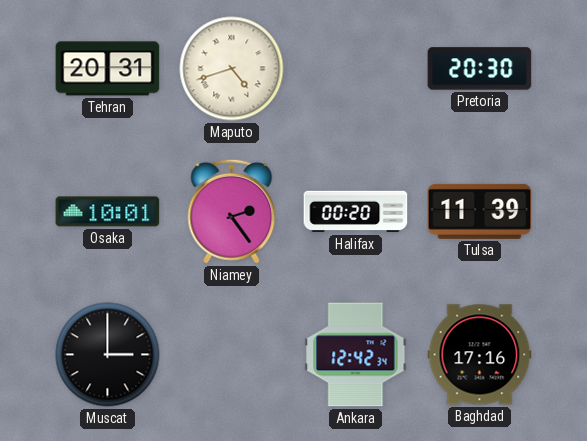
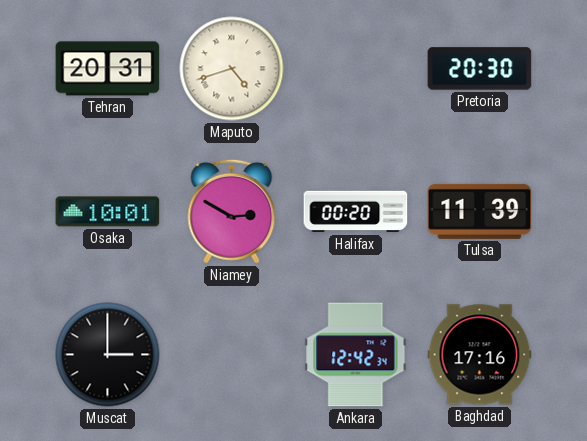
Niamey: 2:24 -> 2:50
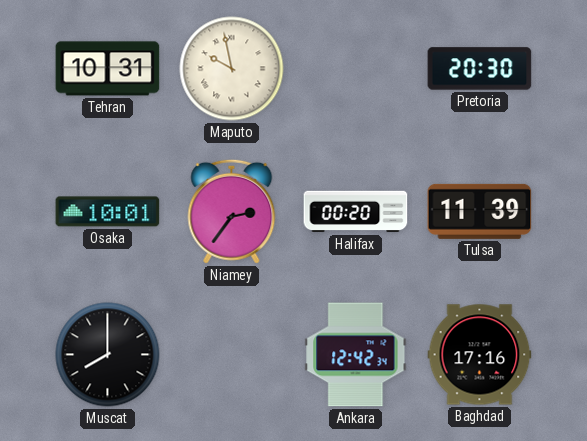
Tehran: 20:31 -> 10:31
Maputo: 4:42 -> 9:58
Niamey: 2:50 -> 2:36
Muscat: 3:00 -> 8:00
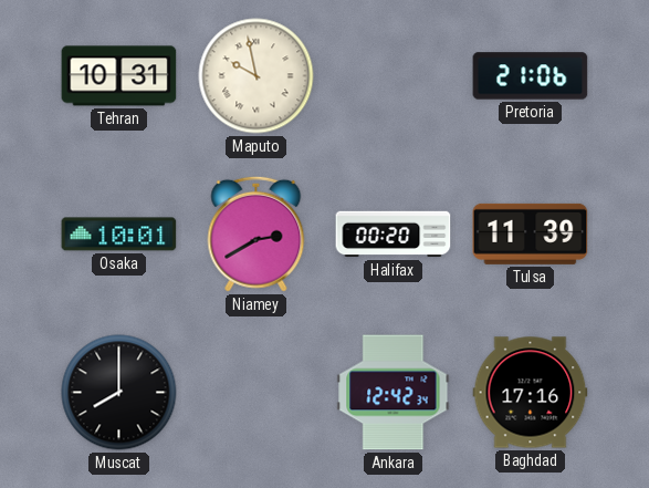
Pretoria: 20:30 -> 21:06
Niamey: 2:36 -> 2:40
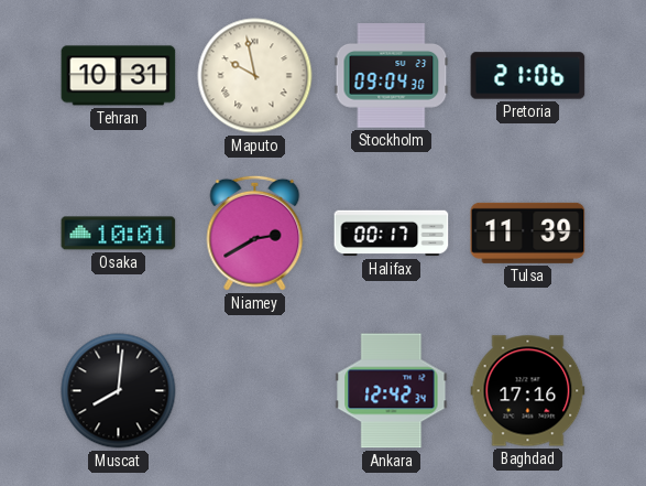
Stockholm: none -> 09:04
Halifax: 00:20 -> 00:17
Muscat: 8:00 -> 8:01
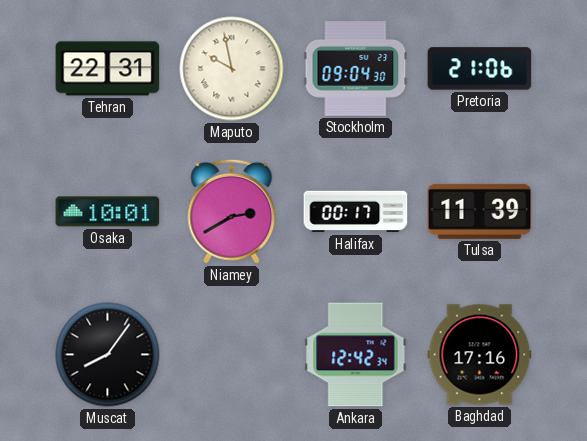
Tehran: 10:31 -> 22:31
Muscat: 8:01 -> 8:06
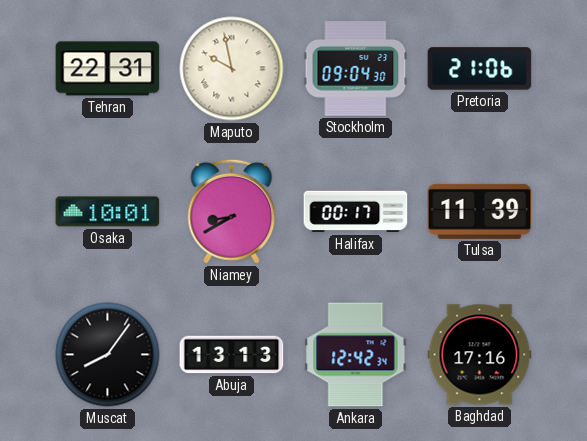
Niamey: 2:40 -> 8:40
Abuja: none -> 13:13
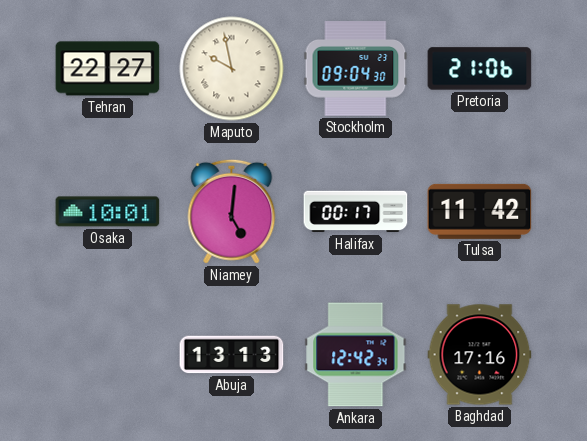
Tehran: 22:31 -> 22:27
Niamey: 8:40 -> 5:01
Tulsa: 11:39 -> 11:42
Muscat: 8:06 -> none
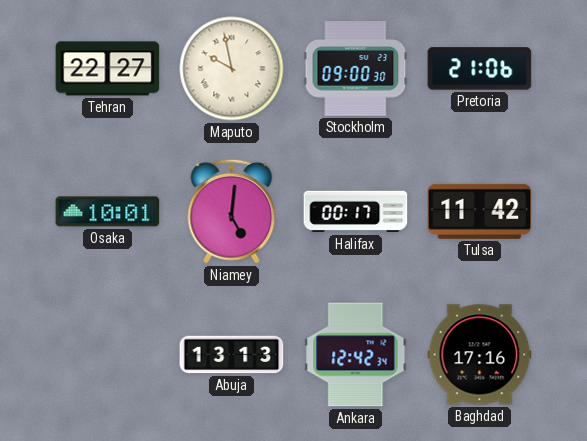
Stockholm: 09:04 -> 09:00
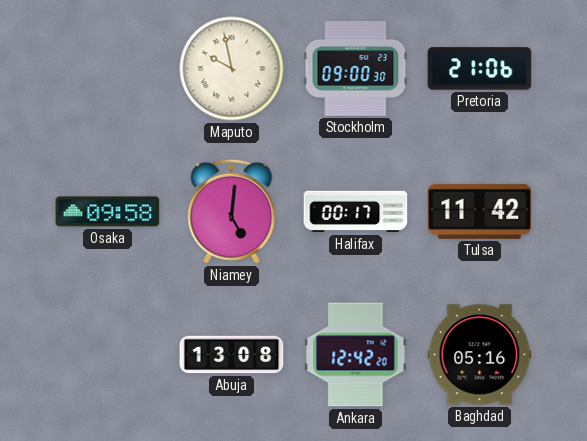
Tehran: 22:27 -> none
Osaka: 10:01 -> 09:58
Abuja: 13:13 -> 13:08
Ankara: 12:42:34 -> 12:42:20
Baghdad: 17:16 -> 05:16
